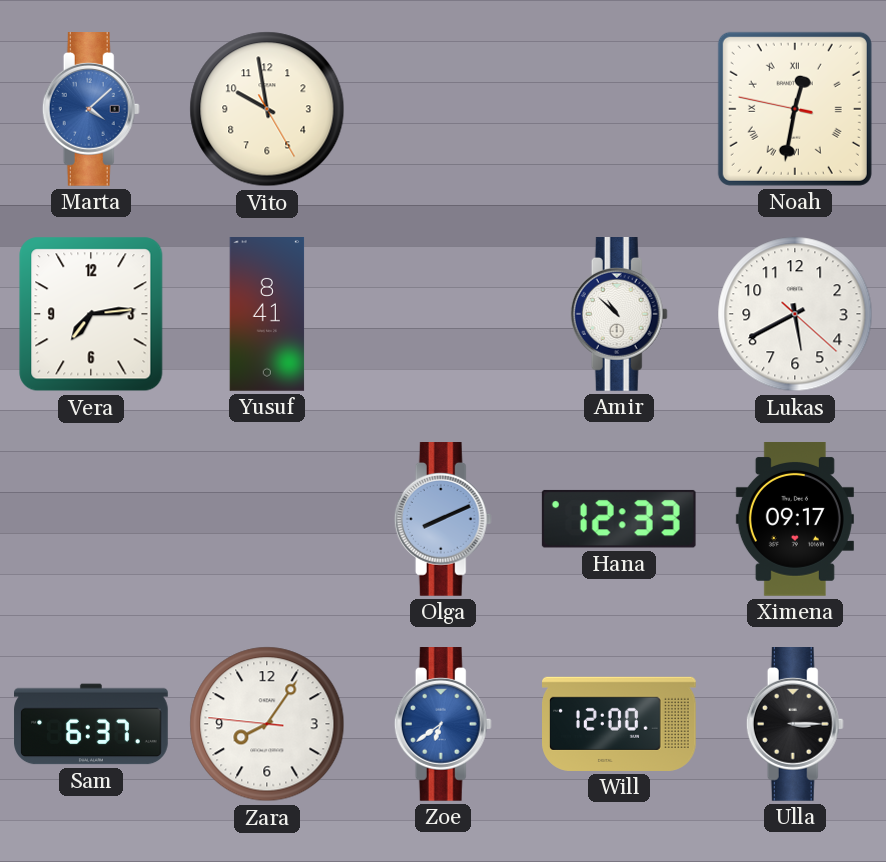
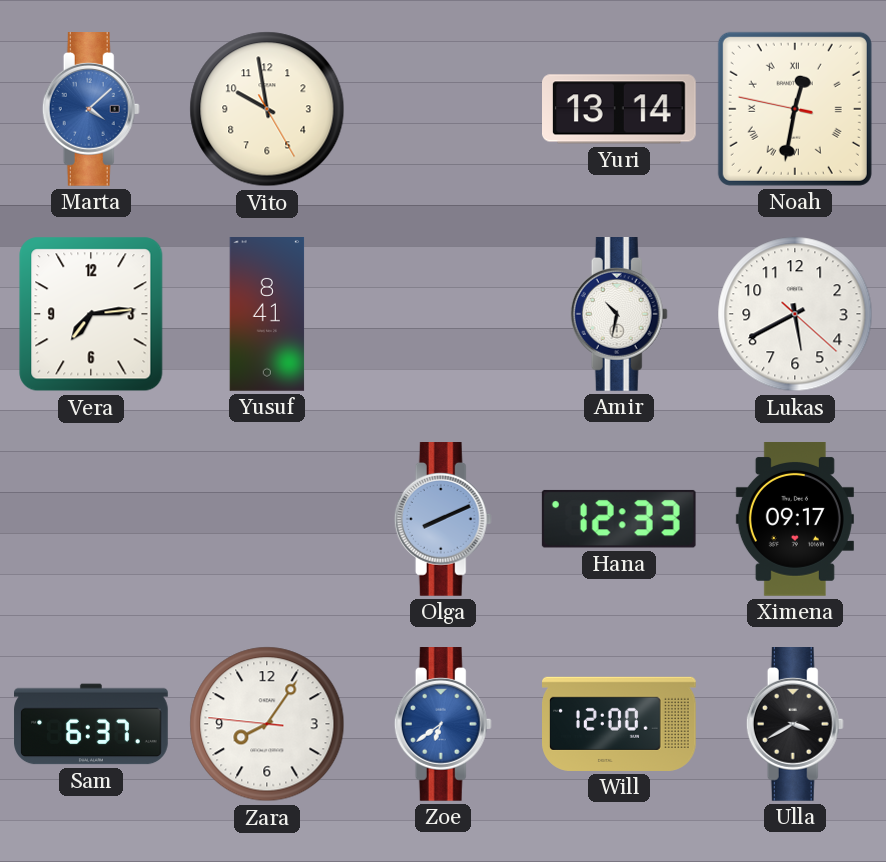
Yuri: none -> 13:14
Amir: 10:52 -> 10:32
Ulla: 3:15 -> 3:40
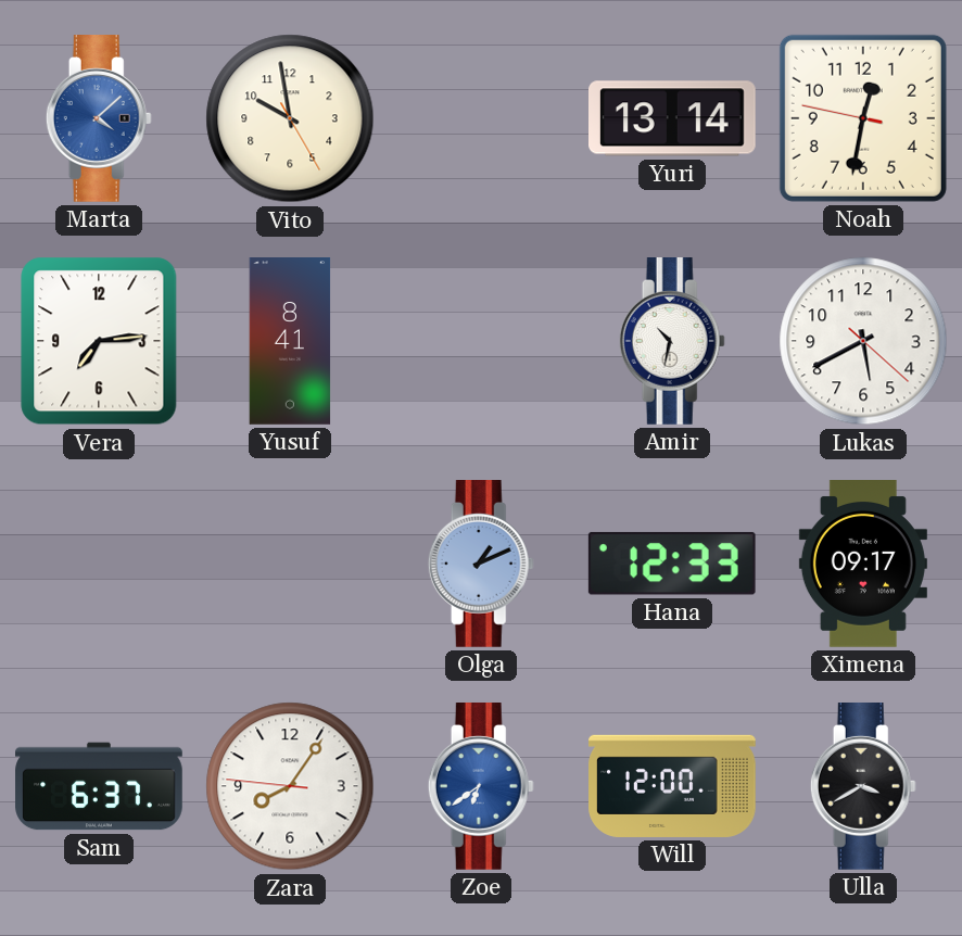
Noah numerals: Roman -> Arabic
Olga: 8:11 -> 1:11
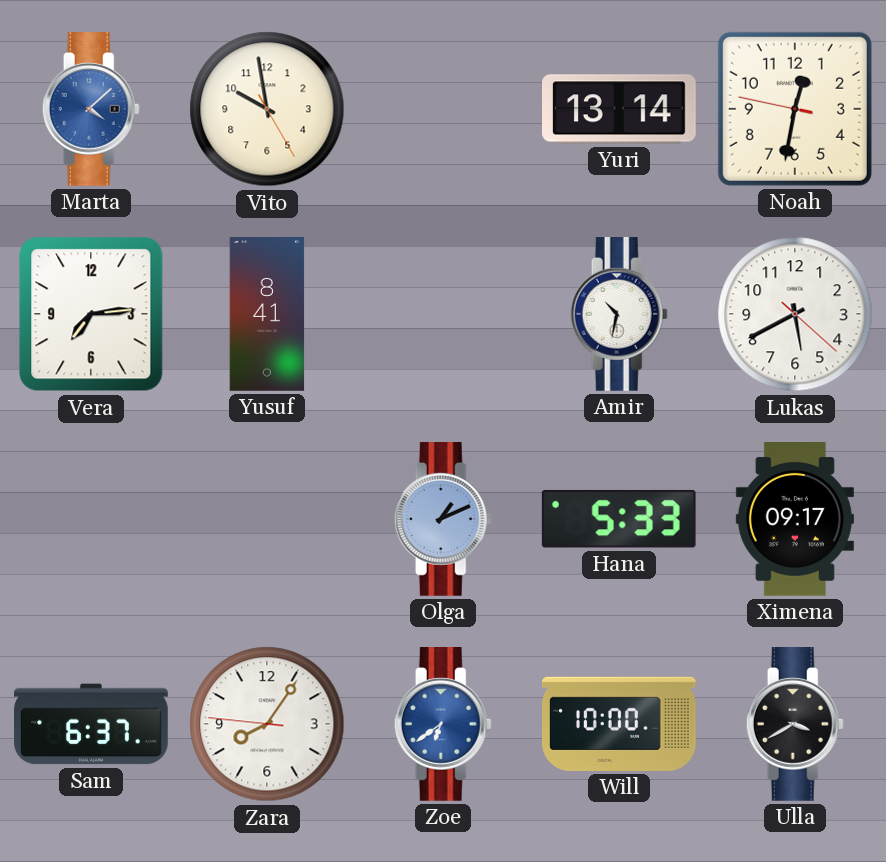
Hana: 12:33 -> 5:33
Will: 12:00 -> 10:00
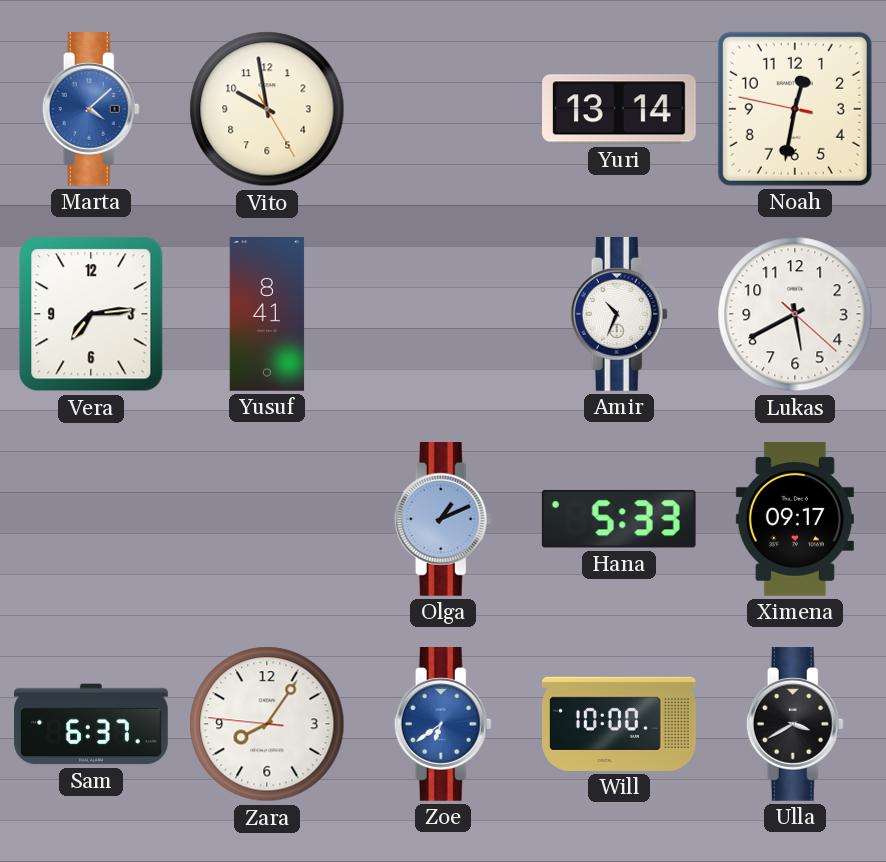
Amir: 10:32 -> 10:34
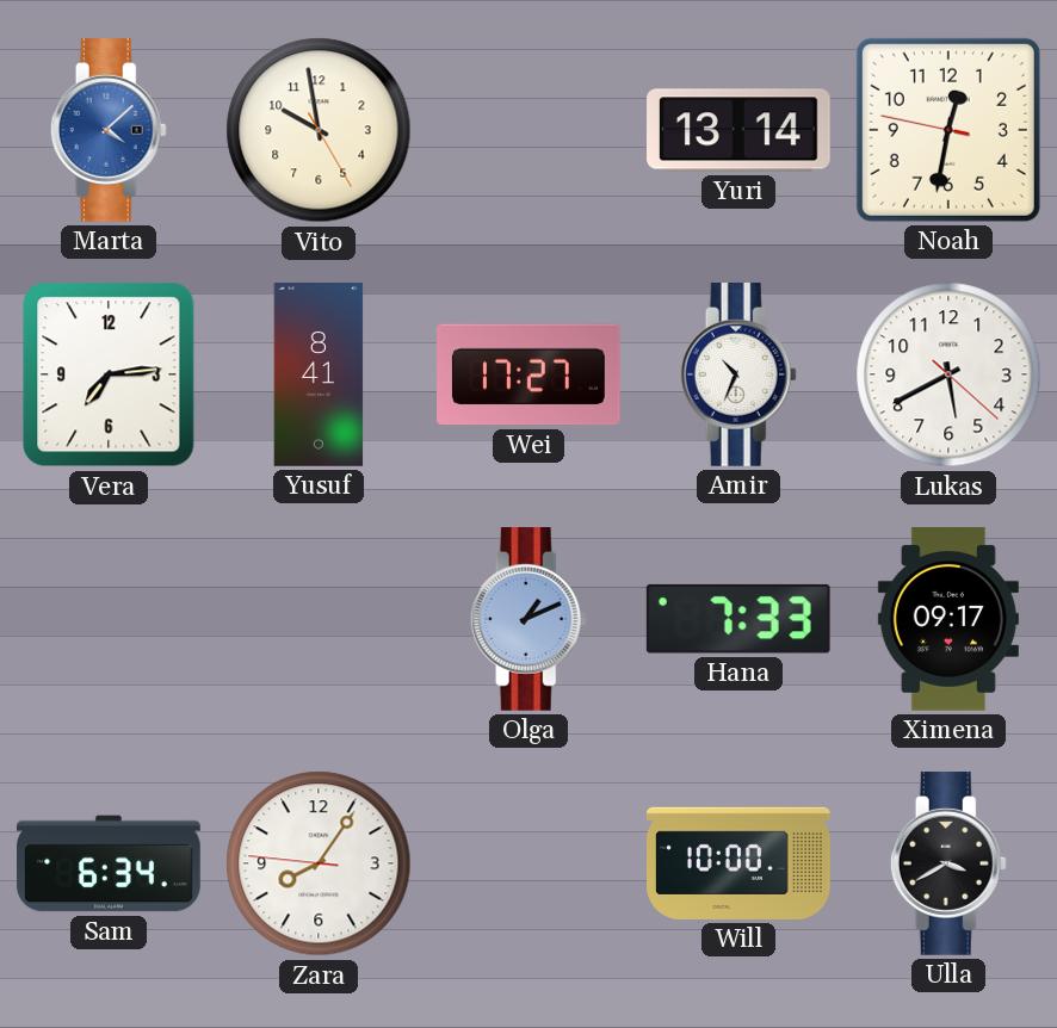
Wei: none -> 17:27
Hana: 5:33 -> 7:33
Sam: 6:37 -> 6:34
Zoe: 6:39 -> none
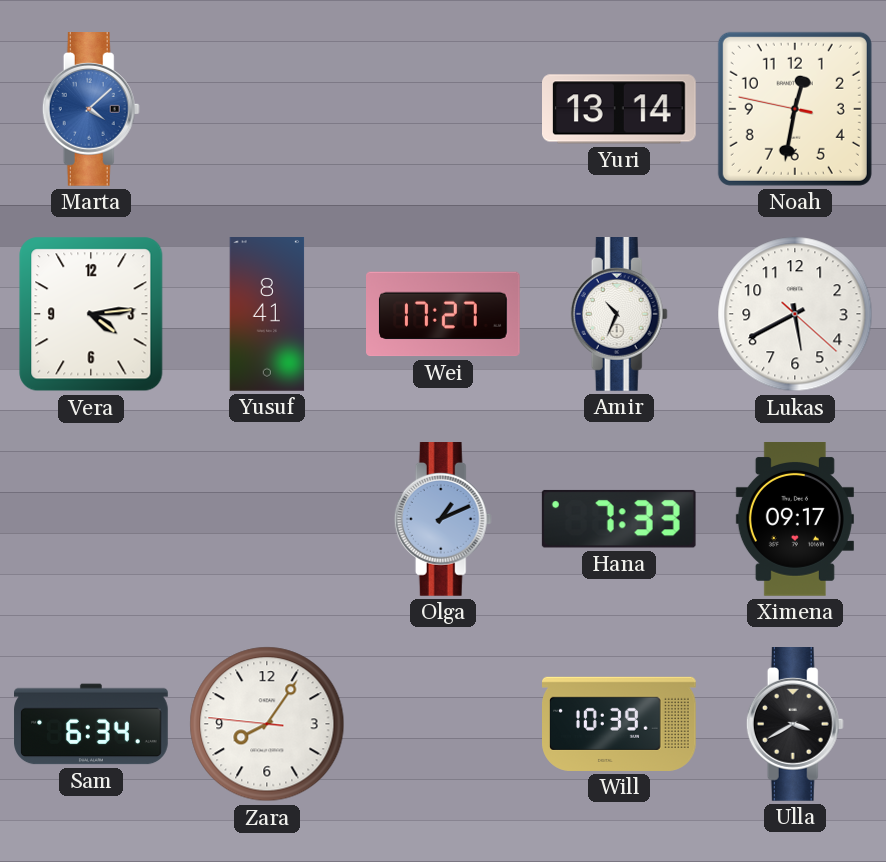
Vito: 9:58 -> none
Vera: 7:14 -> 4:14
Will: 10:00 -> 10:39
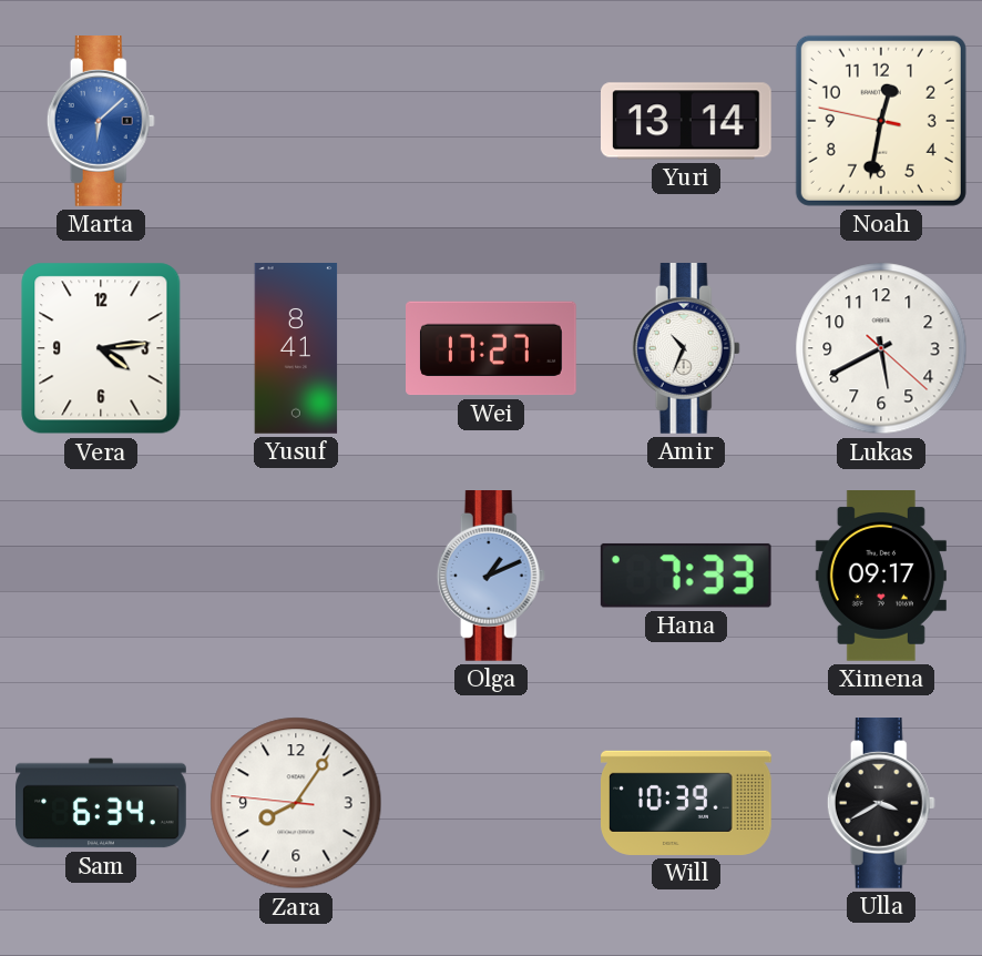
Marta: 4:08 -> 6:08
